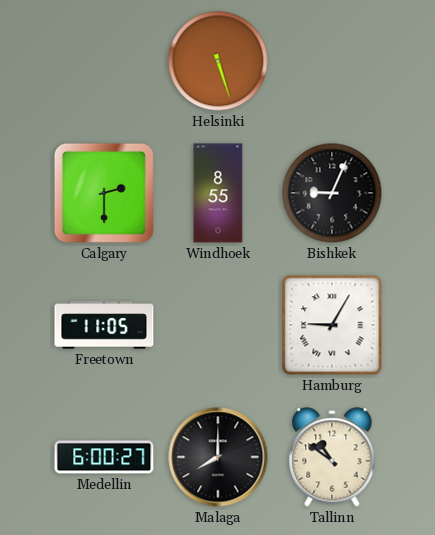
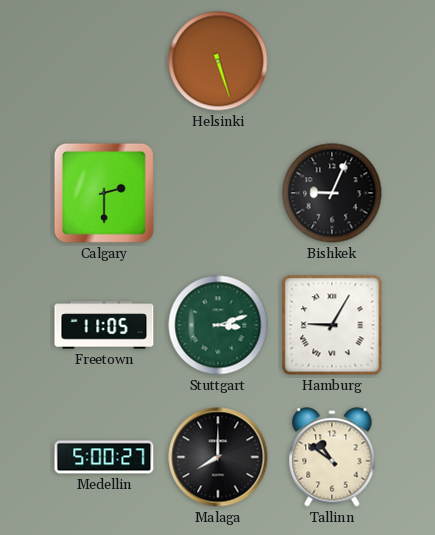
Windhoek: 8:55 -> none
Stuttgart: none -> 3:12
Medellin: 6:00 -> 5:00
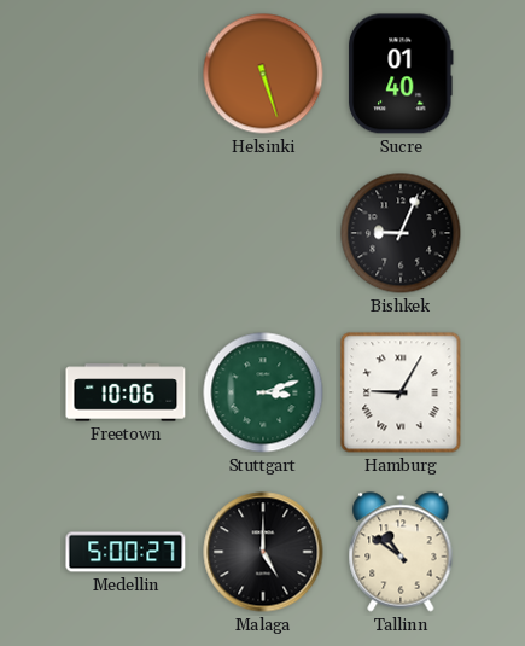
Sucre: none -> 01:40
Calgary: 2:30 -> none
Freetown: 11:05 -> 10:06
Malaga: 8:00 -> 5:00
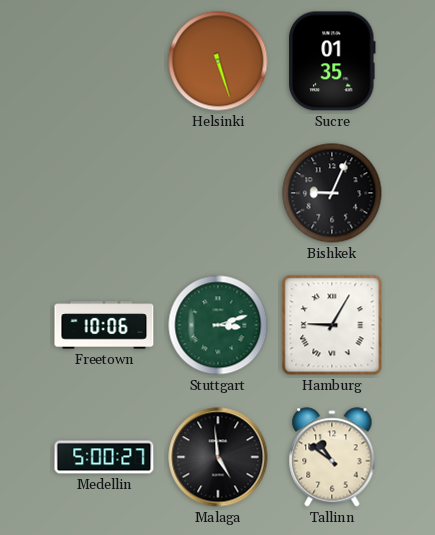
Sucre: 01:40 -> 01:35
Malaga: 5:00 -> 4:59
